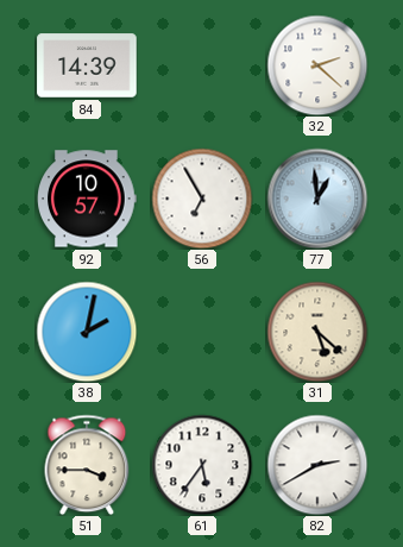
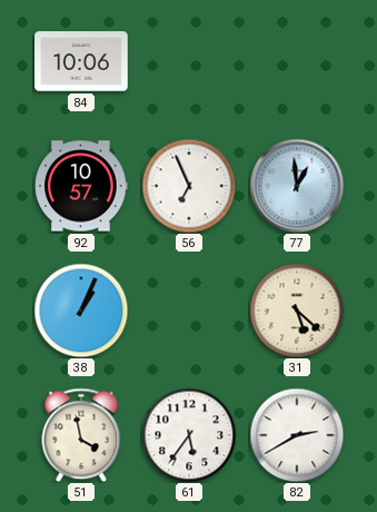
84: 14:39 -> 10:06
32: 2:22 -> none
56: 6:55 -> 6:56
38: 2:02 -> 1:04
51: 3:45 -> 3:58
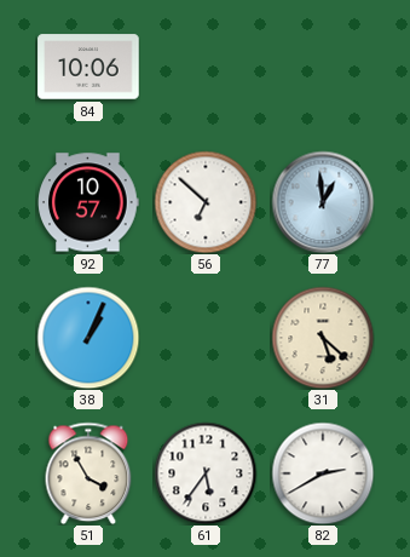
56: 6:56 -> 6:52
51: 3:58 -> 3:55
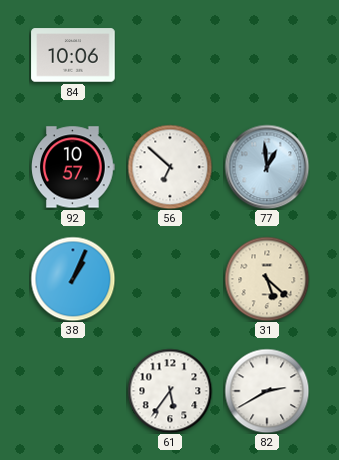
51: 3:55 -> none
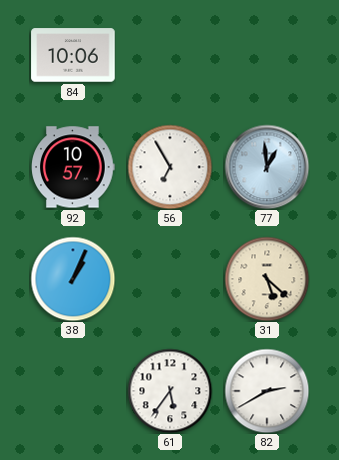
56: 6:52 -> 6:55
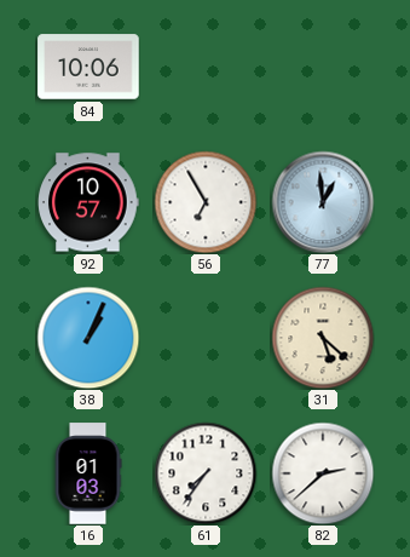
16: none -> 01:03
61: 5:36 -> 7:36
82: 2:40 -> 2:38
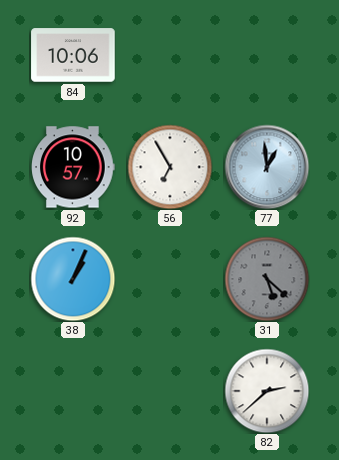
31 dial: cream -> grey
16: 01:03 -> none
61: 7:36 -> none
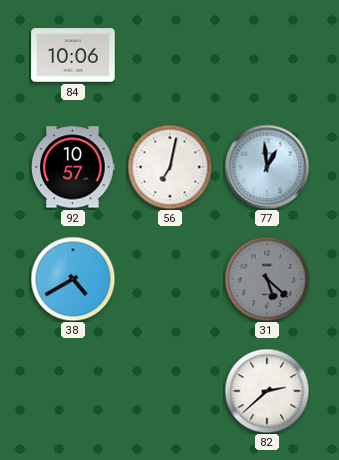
56: 6:55 -> 7:02
38: 1:04 -> 4:40
